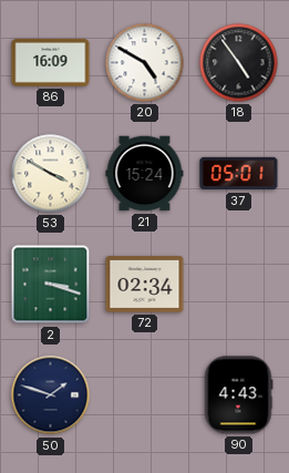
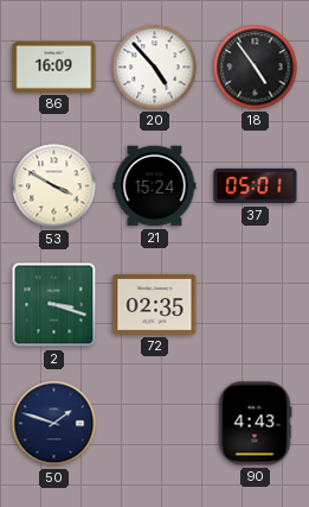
20: 4:50 -> 4:53
72: 02:34 -> 02:35
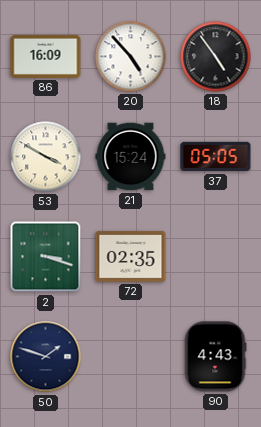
37: 05:01 -> 05:05
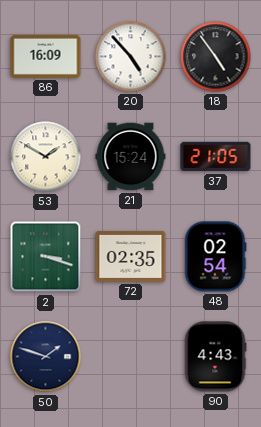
53: 3:50 -> 1:50
37: 05:05 -> 21:05
48: none -> 02:54
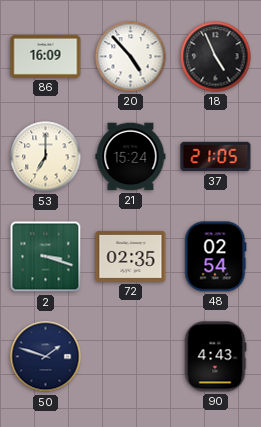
18: 4:54 -> 4:56
53: 1:50 -> 7:00
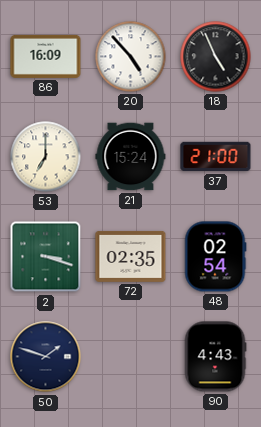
37: 21:05 -> 21:00
